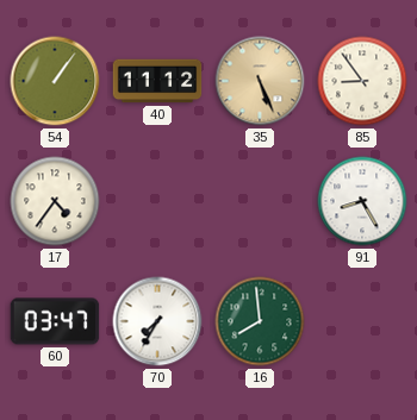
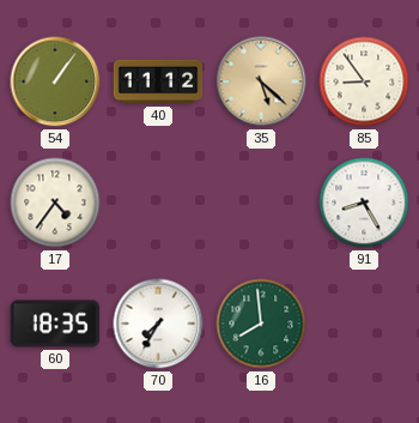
35: 5:26 -> 5:22
60: 03:47 -> 18:35
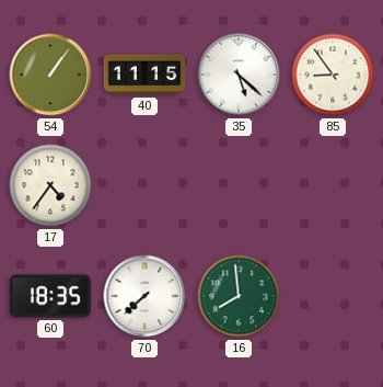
40: 11:12 -> 11:15
35 dial: champagne -> white
91: 8:25 -> none
70: 7:35 -> 7:38
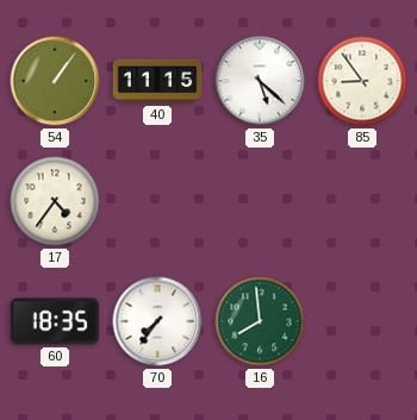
70: 7:38 -> 7:36
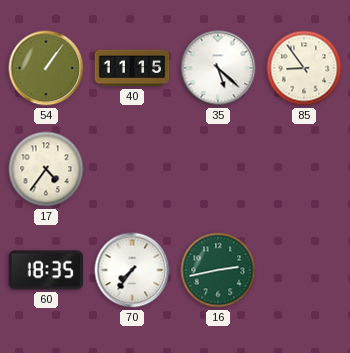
16: 7:59 -> 2:43
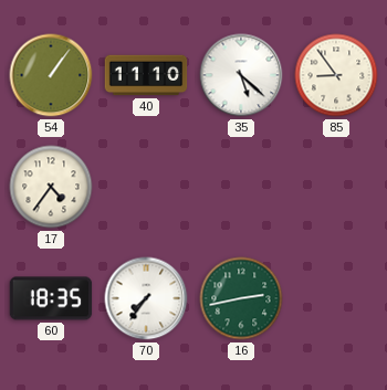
40: 11:15 -> 11:10
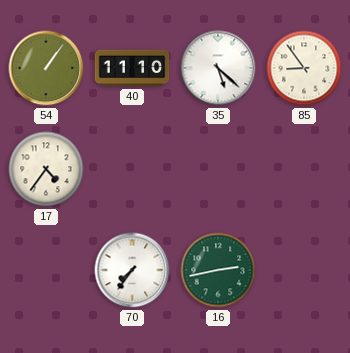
60: 18:35 -> none
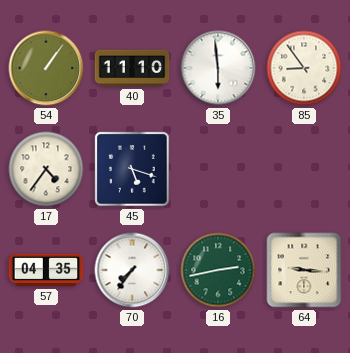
35: 5:22 -> 5:59
45: none -> 5:18
57: none -> 04:35
64: none -> 9:16
